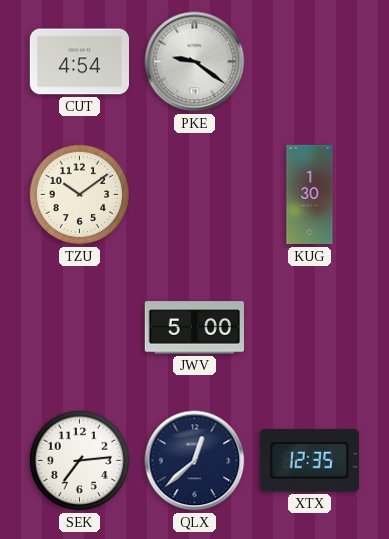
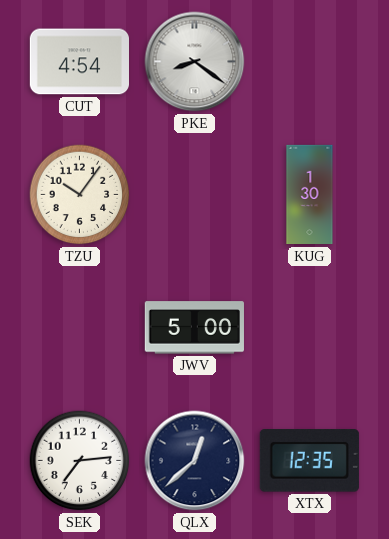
PKE: 9:21 -> 8:21
TZU: 10:09 -> 10:06
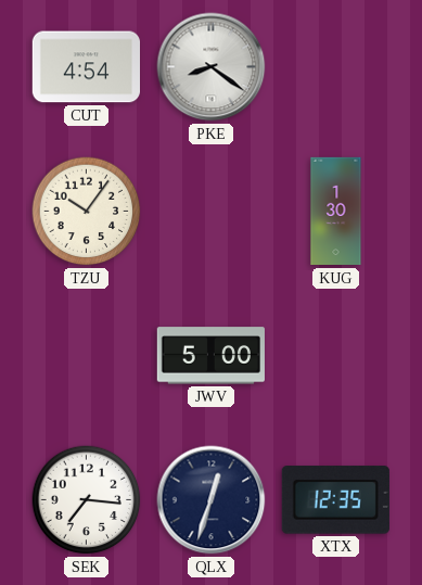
SEK: 7:14 -> 7:16
QLX: 12:38 -> 12:33
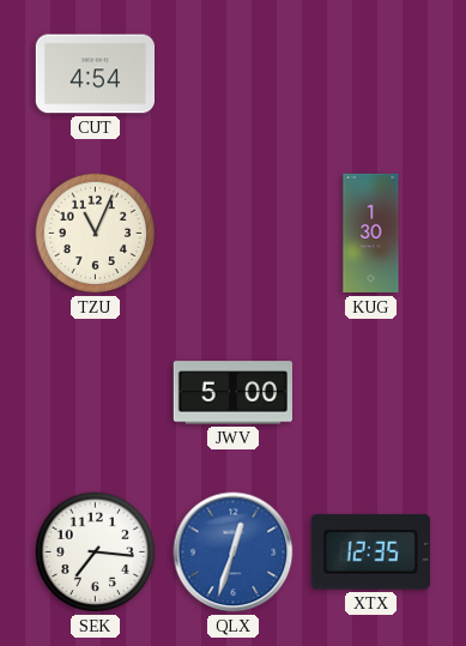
PKE: 8:21 -> none
TZU: 10:06 -> 11:04
QLX dial: navy -> blue
